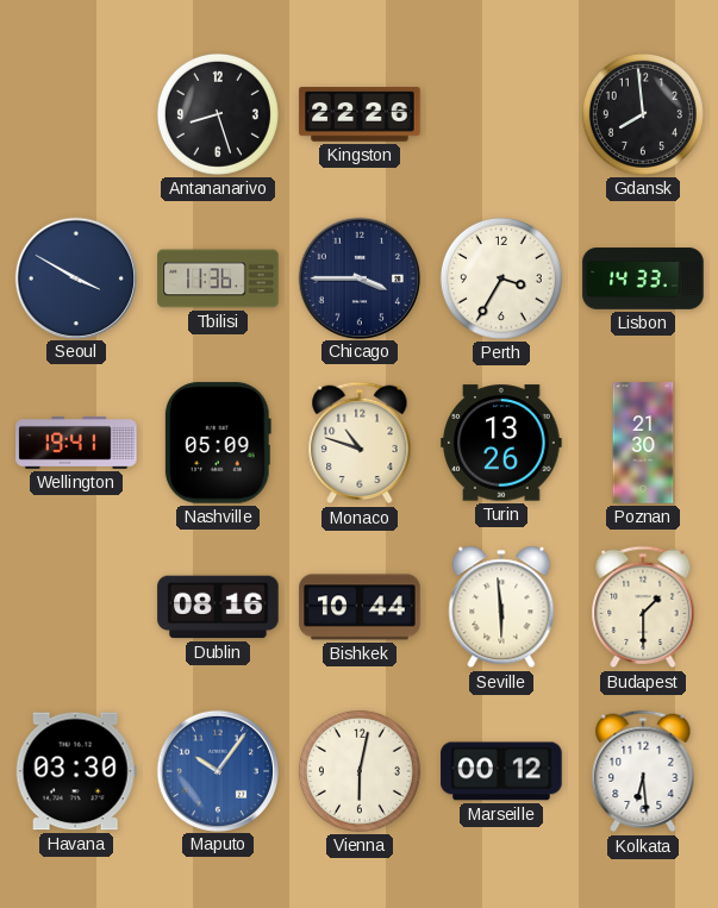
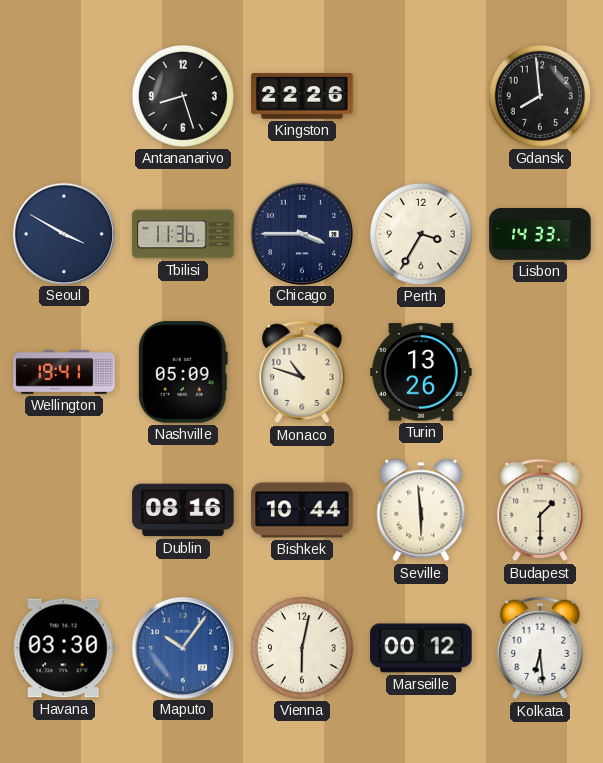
Poznan: 21:30 -> none
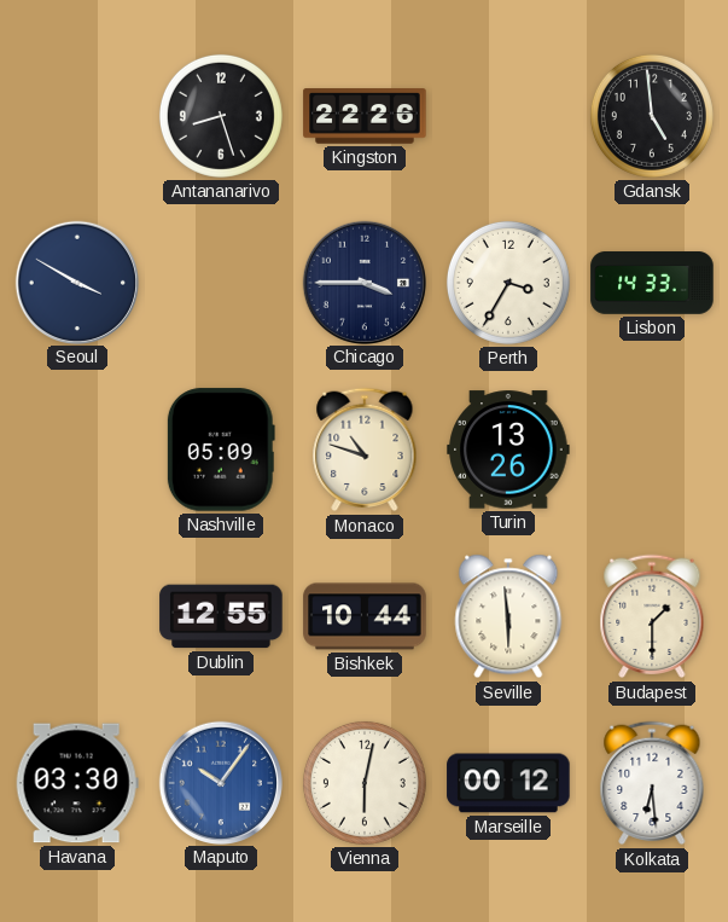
Gdansk: 7:59 -> 4:59
Tbilisi: 11:36 -> none
Wellington: 19:41 -> none
Dublin: 08:16 -> 12:55
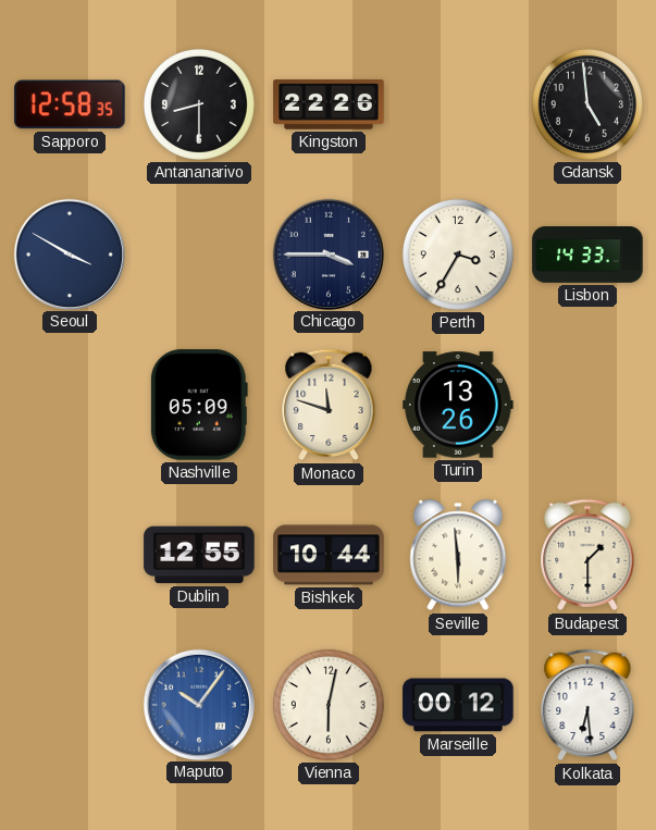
Sapporo: none -> 12:58
Antananarivo: 8:27 -> 8:30
Monaco: 10:48 -> 11:48
Havana: 03:30 -> none
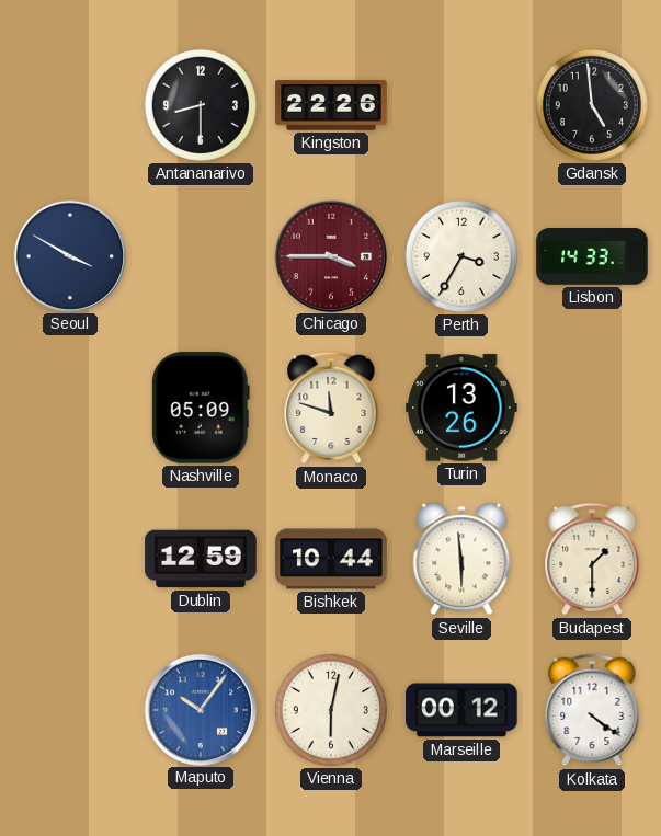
Sapporo: 12:58 -> none
Chicago dial: navy -> burgundy
Dublin: 12:55 -> 12:59
Kolkata: 6:29 -> 4:21
